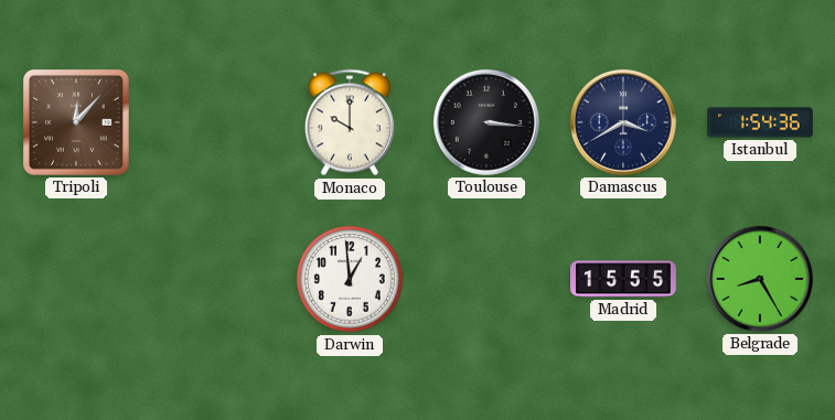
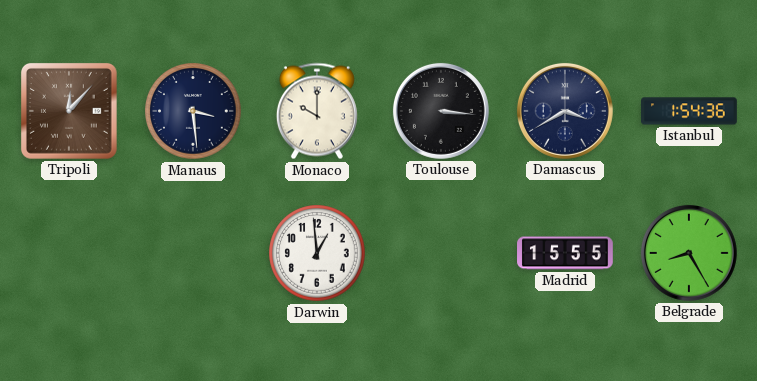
Manaus: none -> 3:29
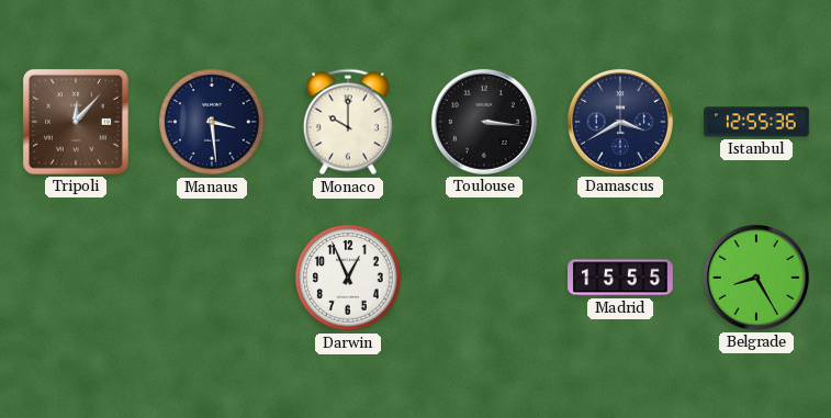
Istanbul: 1:54 -> 12:55
Darwin: 12:59 -> 12:56
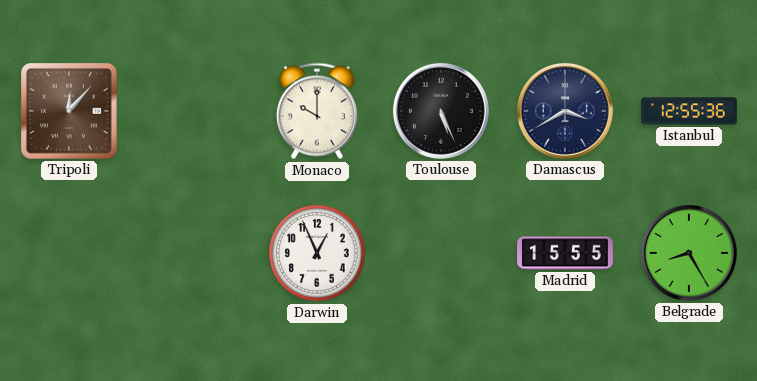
Manaus: 3:29 -> none
Toulouse: 3:16 -> 5:26
